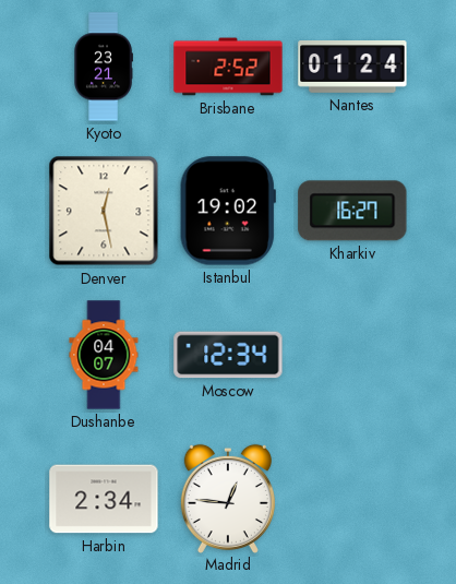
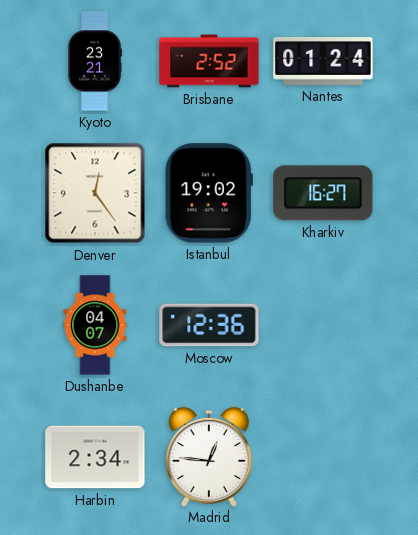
Denver: 12:28 -> 12:24
Moscow: 12:34 -> 12:36
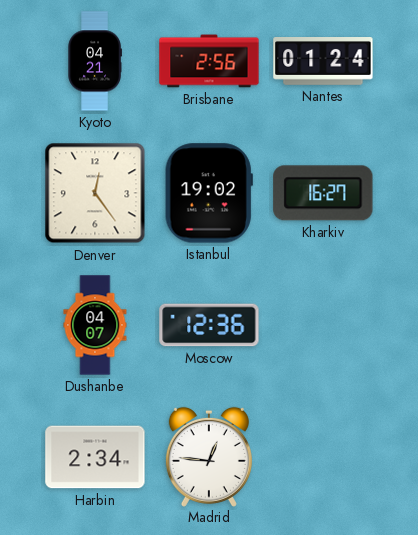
Kyoto: 23:21 -> 04:21
Brisbane: 2:52 -> 2:56
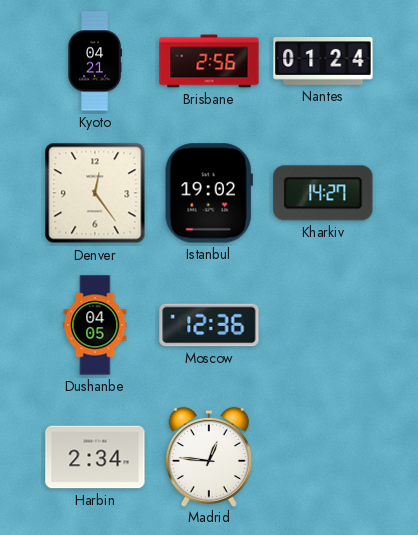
Kharkiv: 16:27 -> 14:27
Dushanbe: 04:07 -> 04:05
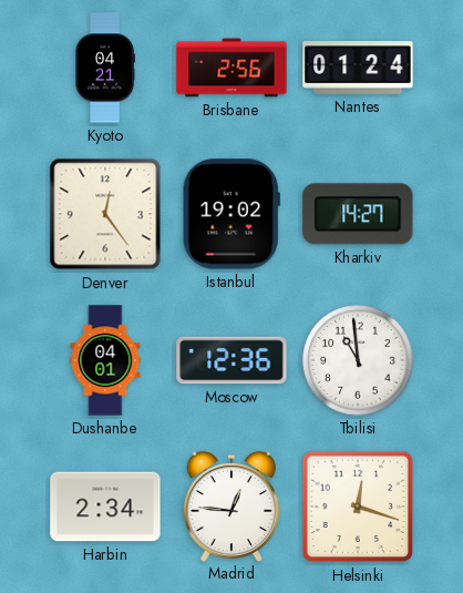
Dushanbe: 04:05 -> 04:01
Tbilisi: none -> 10:59
Helsinki: none -> 12:18
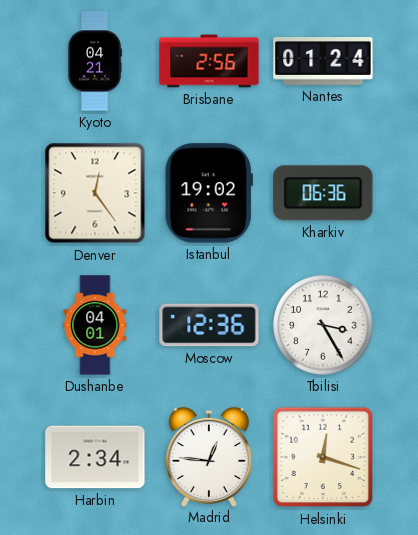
Kharkiv: 14:27 -> 06:36
Tbilisi: 10:59 -> 3:25
